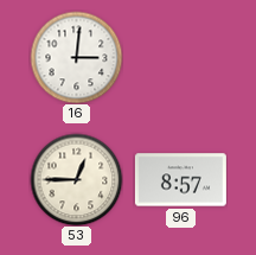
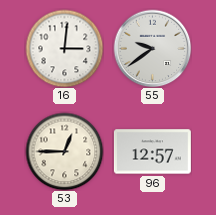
55: none -> 9:39
96: 8:57 -> 12:57
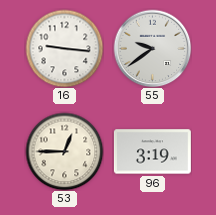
16: 3:01 -> 9:16
96: 12:57 -> 3:19
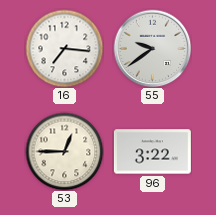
16: 9:16 -> 7:16
96: 3:19 -> 3:22
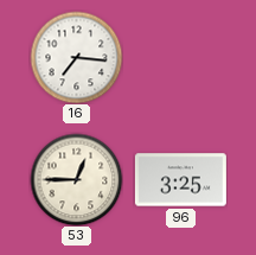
55: 9:39 -> none
96: 3:22 -> 3:25
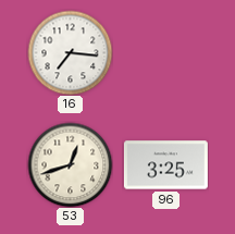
53: 12:45 -> 12:42
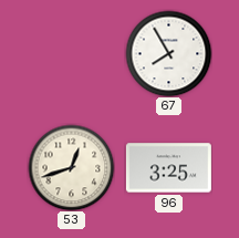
16: 7:16 -> none
67: none -> 7:55
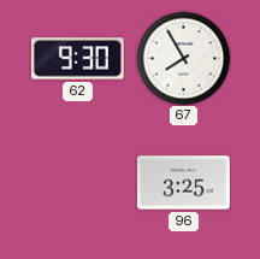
62: none -> 9:30
53: 12:42 -> none
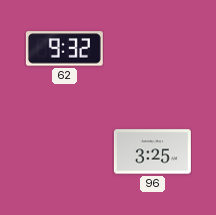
62: 9:30 -> 9:32
67: 7:55 -> none
